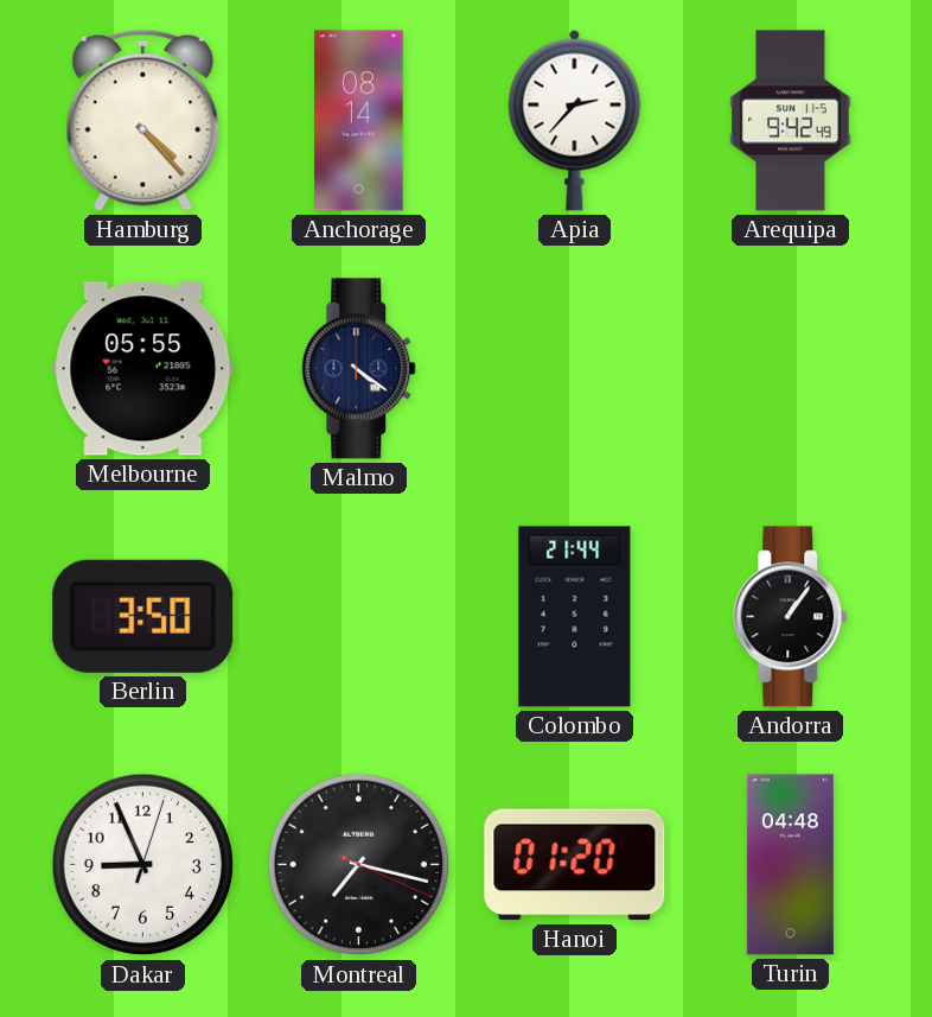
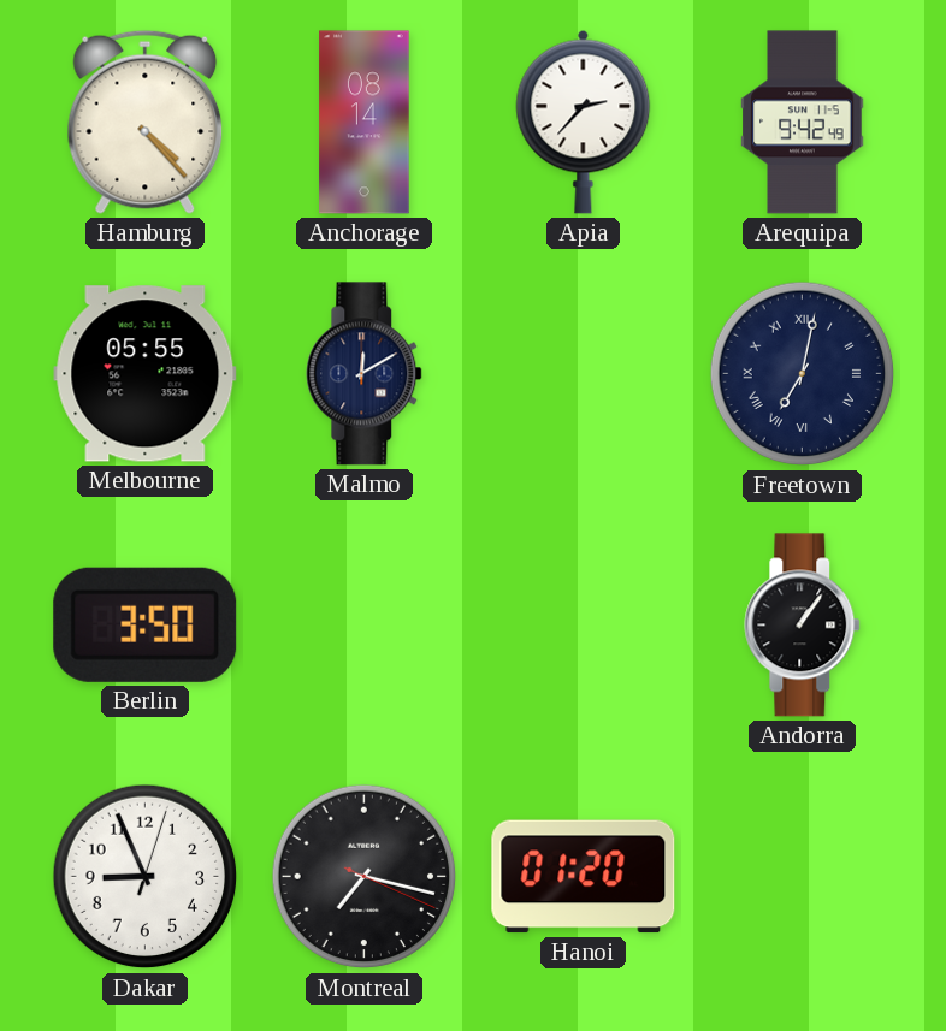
Malmo: 4:21 -> 12:10
Freetown: none -> 7:02
Colombo: 21:44 -> none
Turin: 04:48 -> none
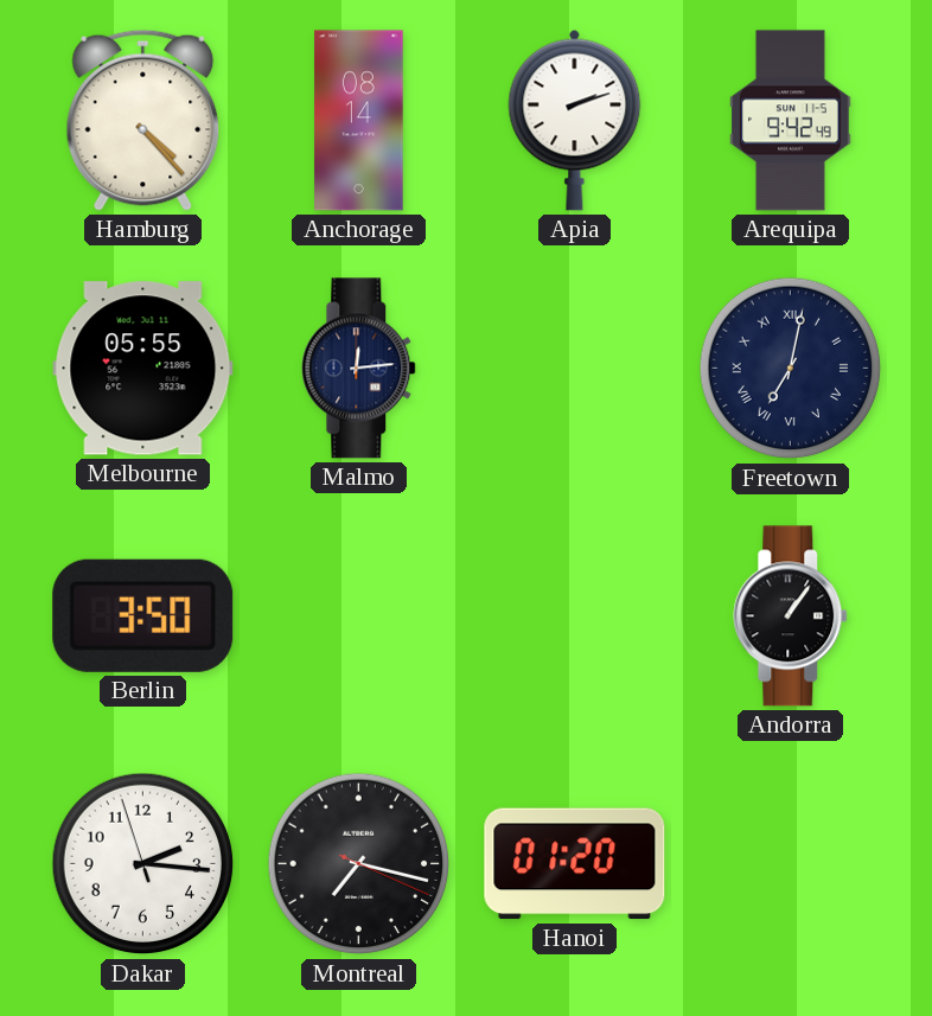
Apia: 2:37 -> 2:12
Malmo: 12:10 -> 12:14
Dakar: 8:56 -> 2:15
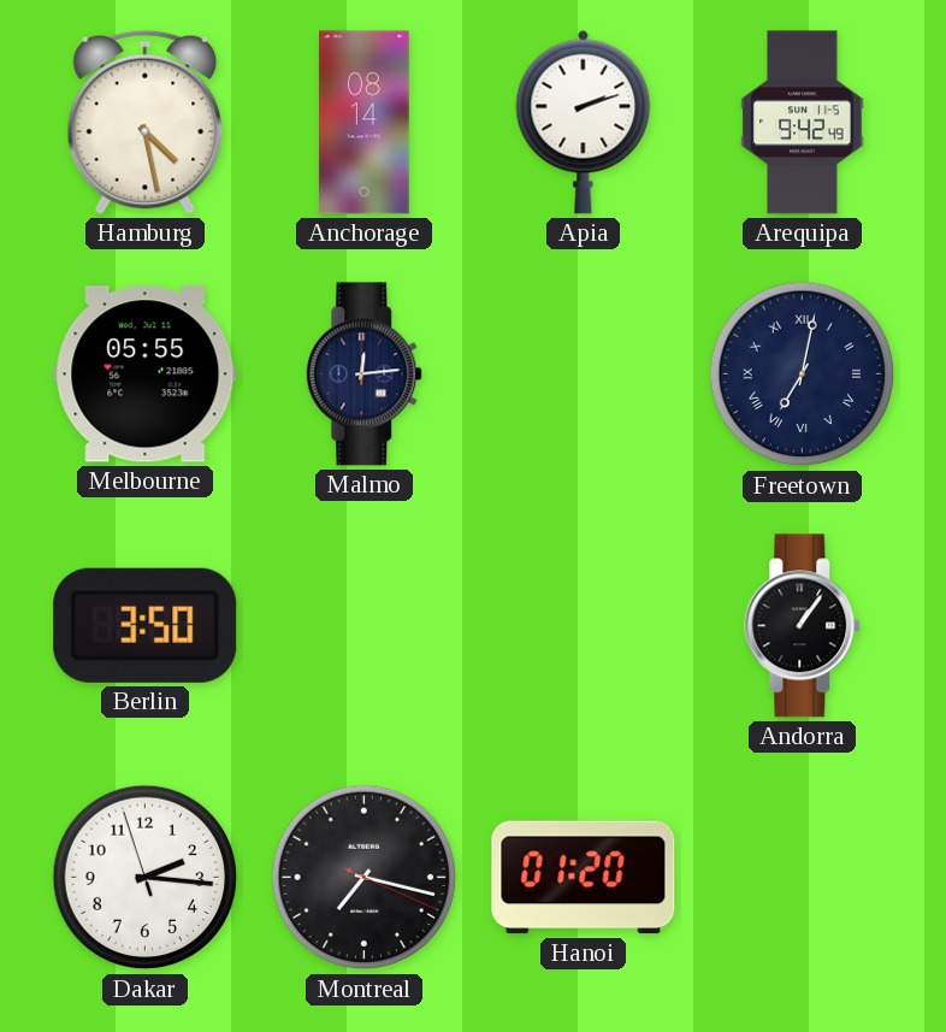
Hamburg: 4:23 -> 4:28
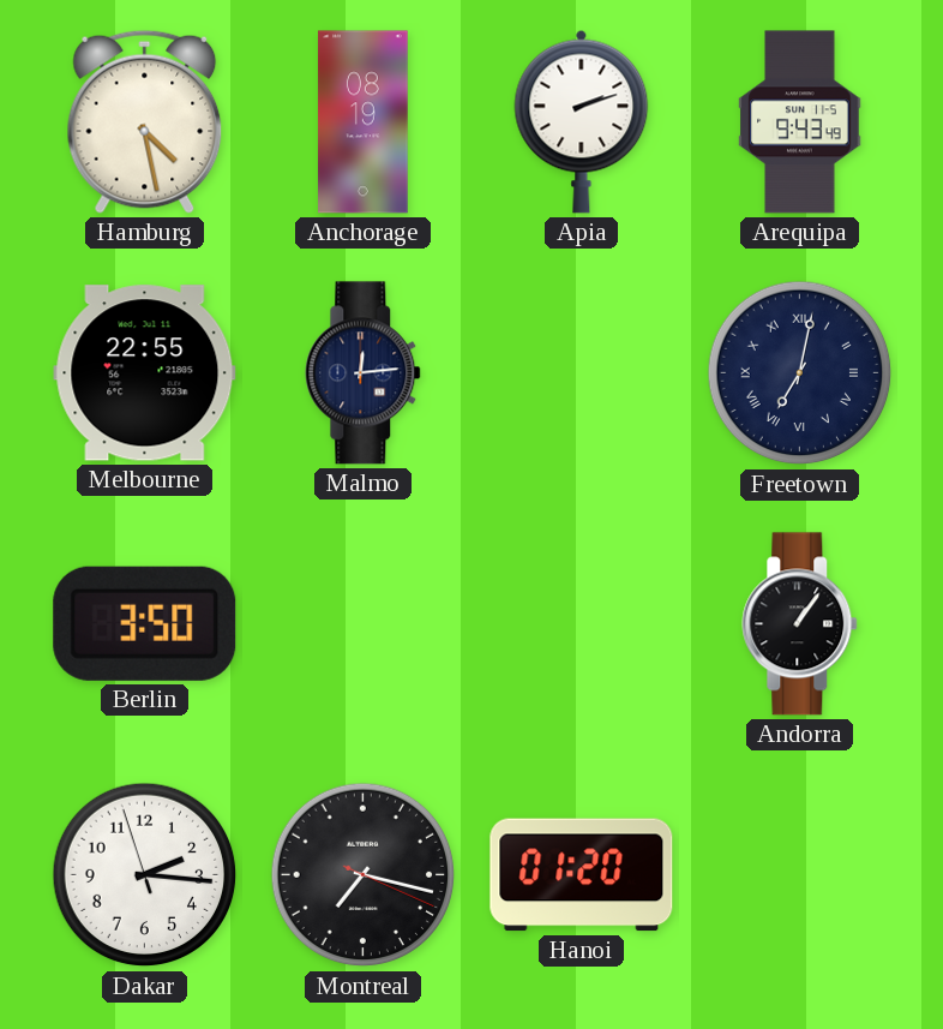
Anchorage: 08:14 -> 08:19
Arequipa: 9:42 -> 9:43
Melbourne: 05:55 -> 22:55
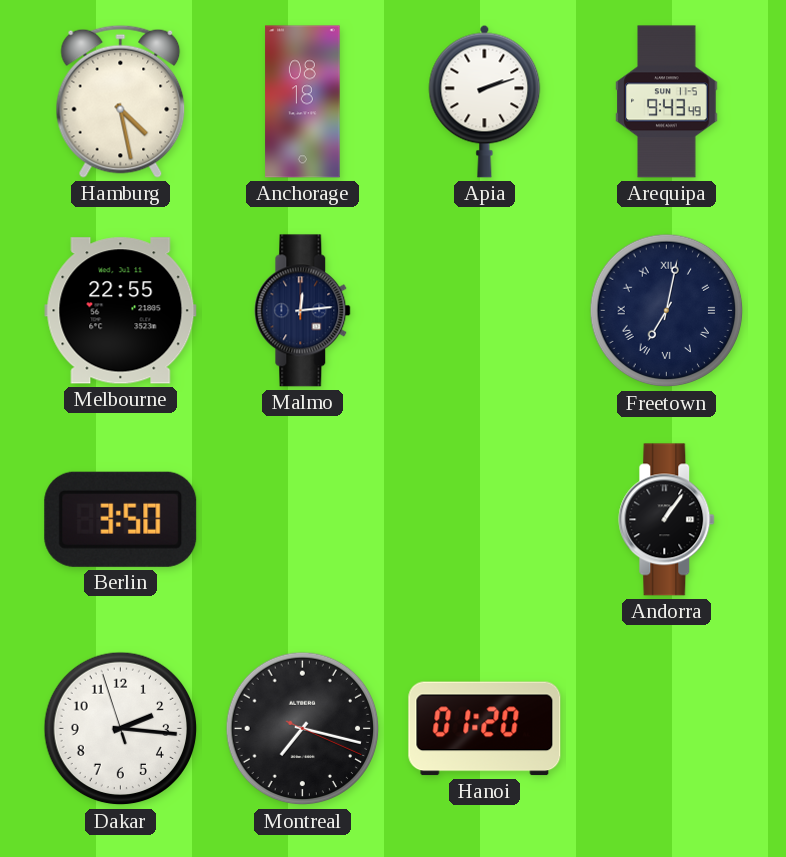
Anchorage: 08:19 -> 08:18
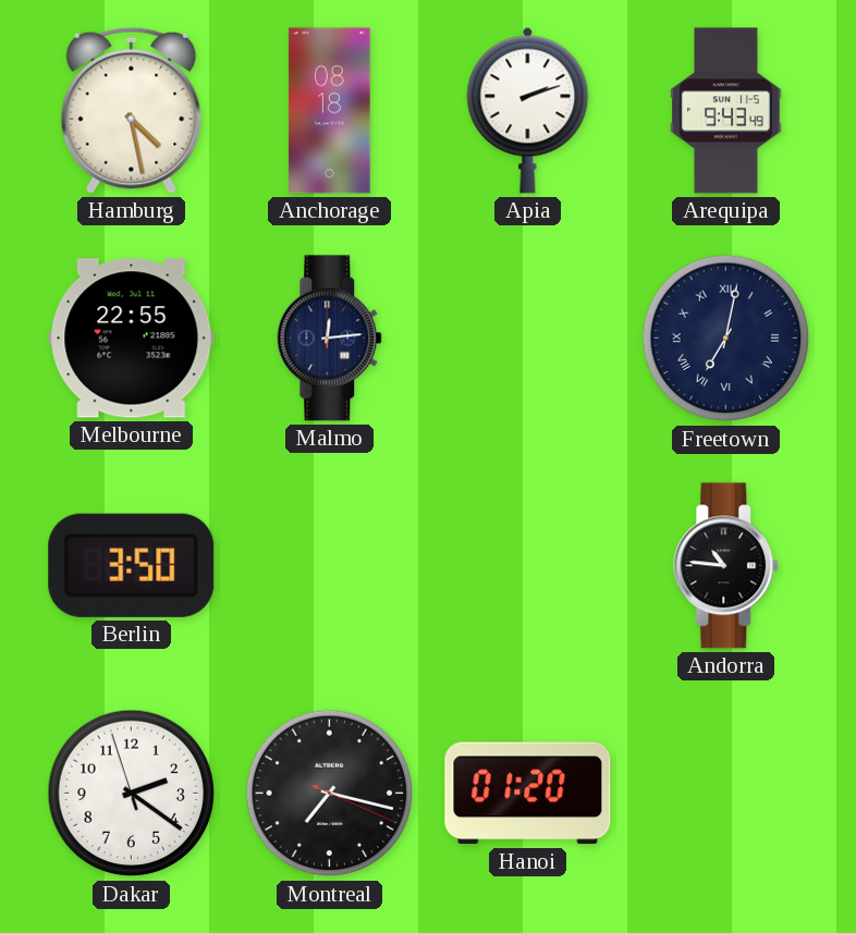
Andorra: 1:06 -> 10:46
Dakar: 2:15 -> 2:20
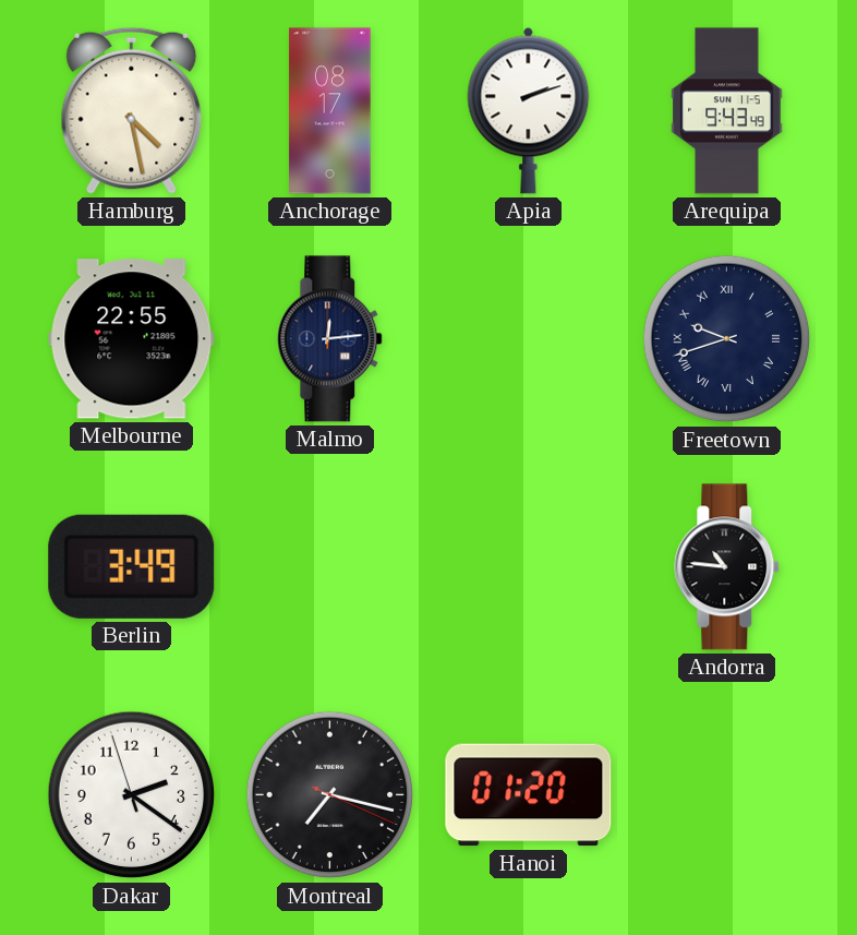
Anchorage: 08:18 -> 08:17
Freetown: 7:02 -> 9:42
Berlin: 3:50 -> 3:49
